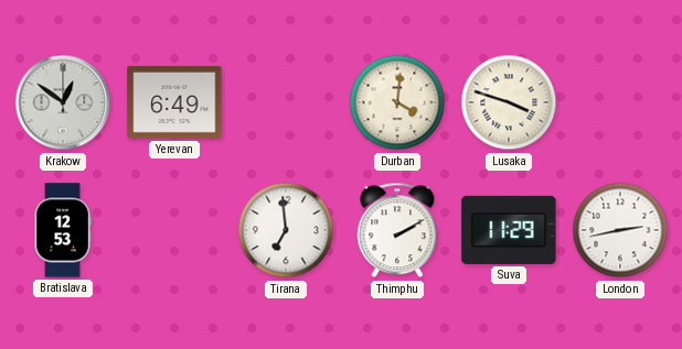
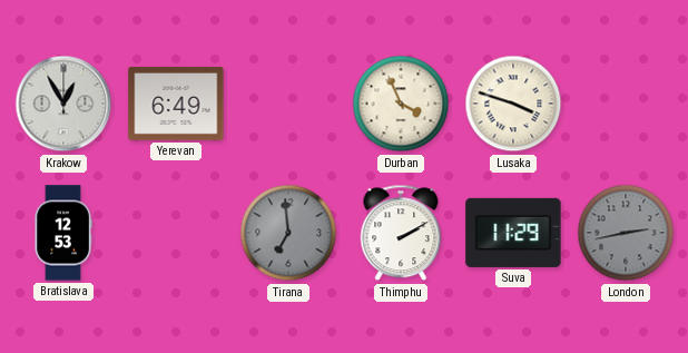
Krakow: 12:51 -> 12:55
Durban: 4:01 -> 3:56
Tirana dial: white -> grey
London dial: white -> grey
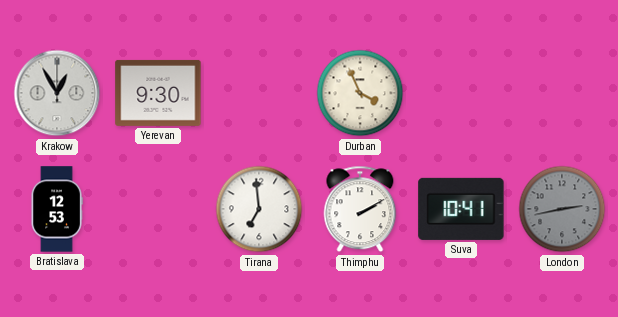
Yerevan: 6:49 -> 9:30
Lusaka: 3:48 -> none
Tirana dial: grey -> white
Suva: 11:29 -> 10:41
